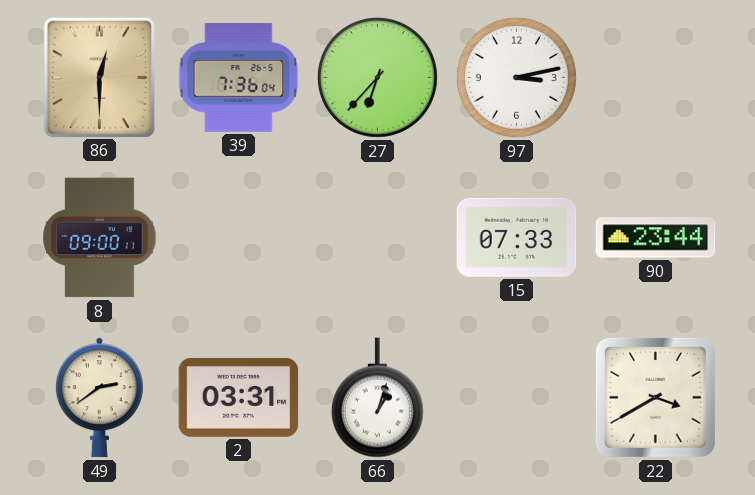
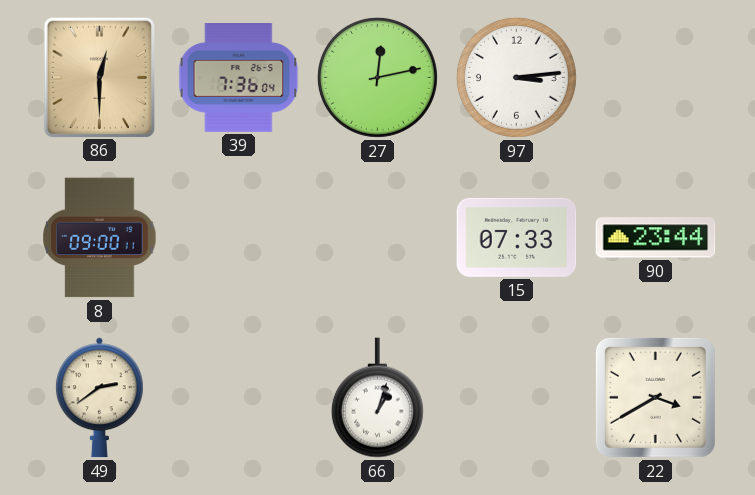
27: 6:37 -> 12:13
97: 3:13 -> 3:14
2: 03:31 -> none
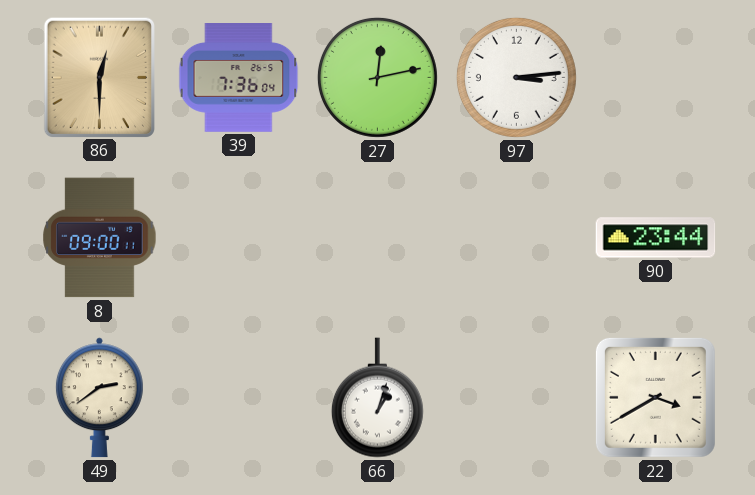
15: 07:33 -> none
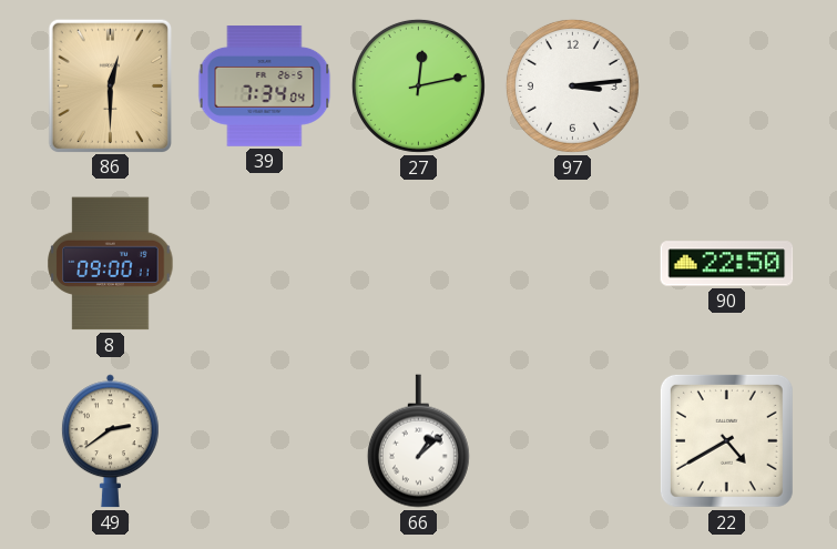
39: 7:36 -> 7:34
90: 23:44 -> 22:50
66: 1:03 -> 1:08
22: 3:40 -> 4:40
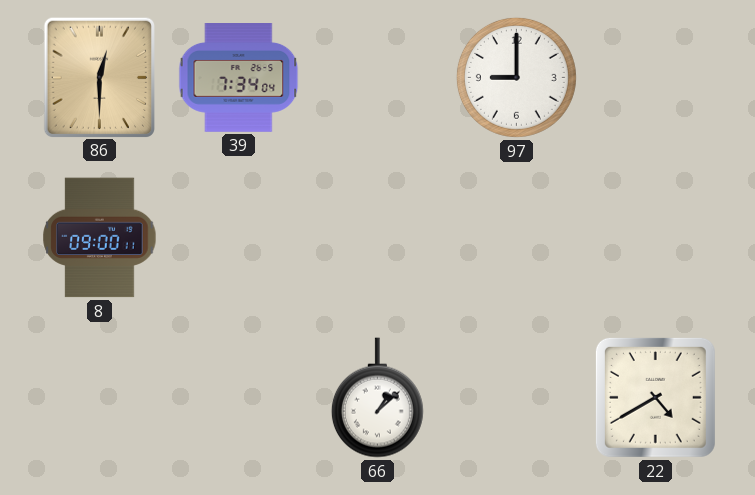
27: 12:13 -> none
97: 3:14 -> 9:00
90: 22:50 -> none
49: 2:39 -> none
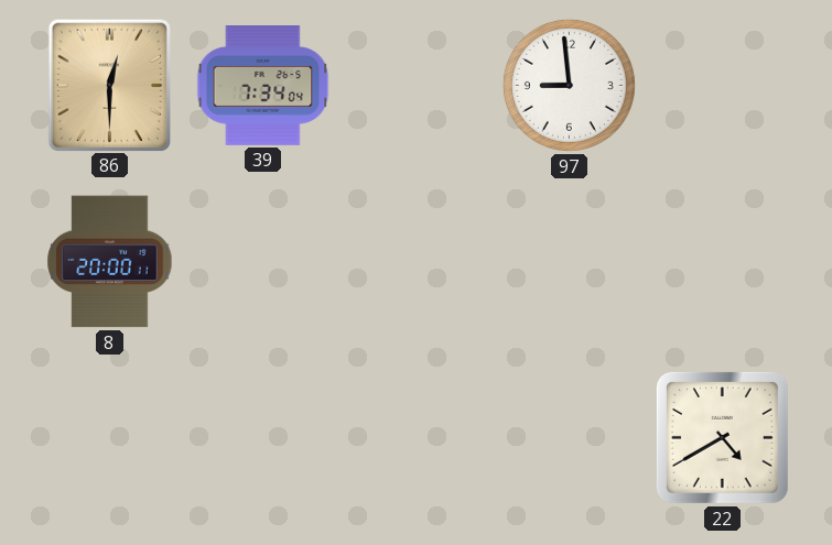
97: 9:00 -> 8:59
8: 09:00 -> 20:00
66: 1:08 -> none
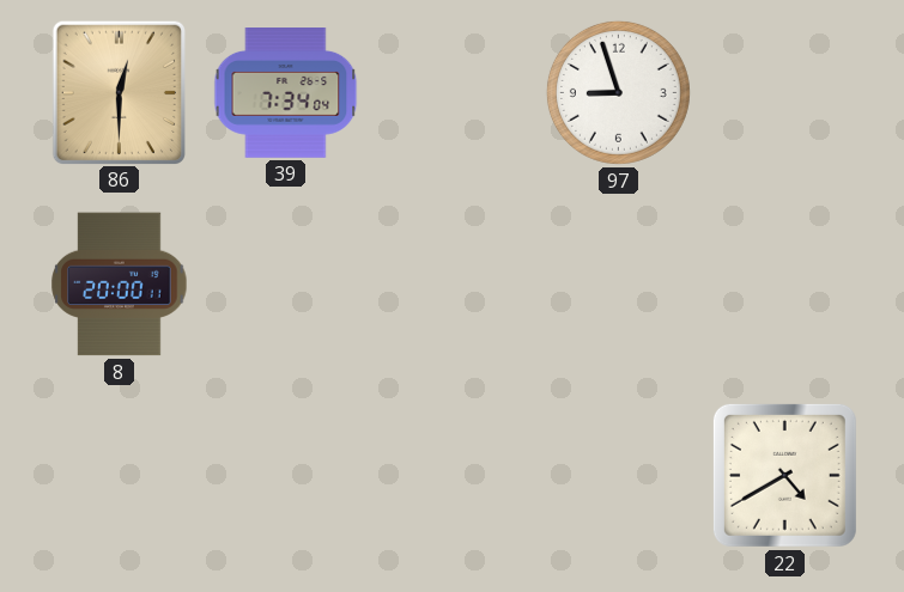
97: 8:59 -> 8:57
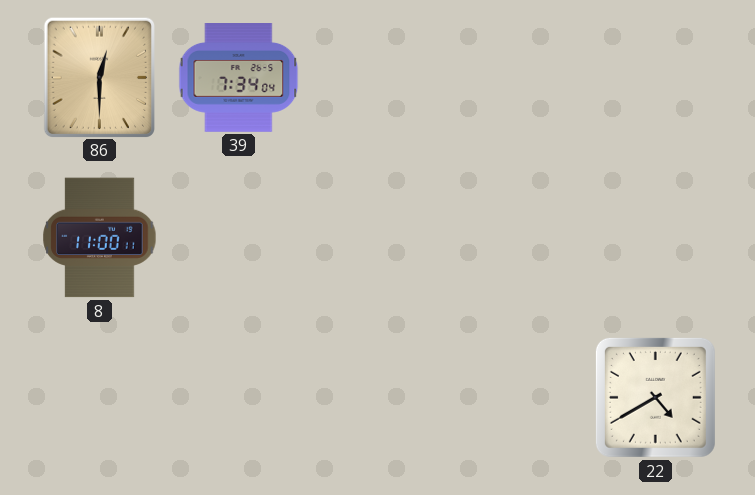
97: 8:57 -> none
8: 20:00 -> 11:00
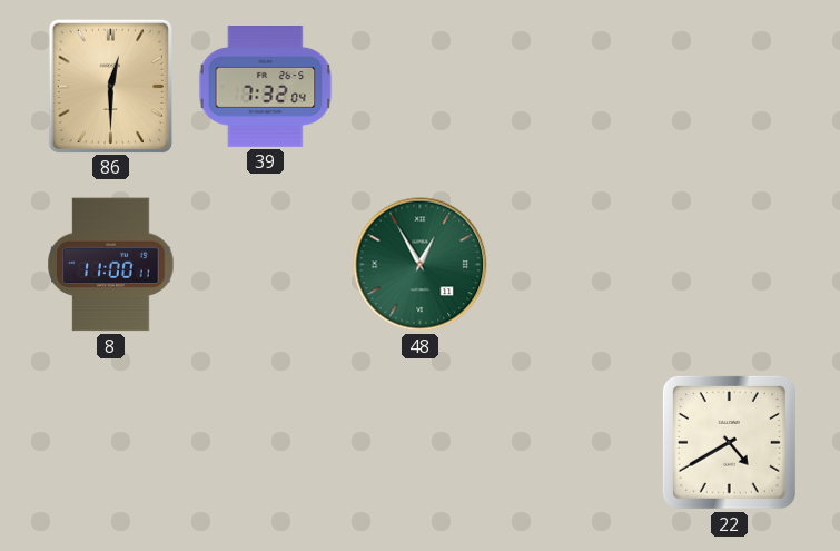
39: 7:34 -> 7:32
48: none -> 12:55
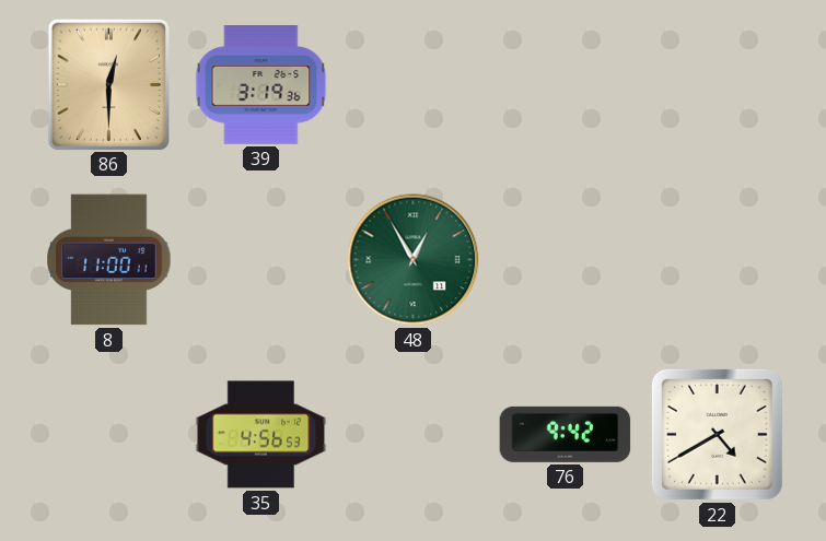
39: 7:32 -> 3:19
35: none -> 4:56
76: none -> 9:42
